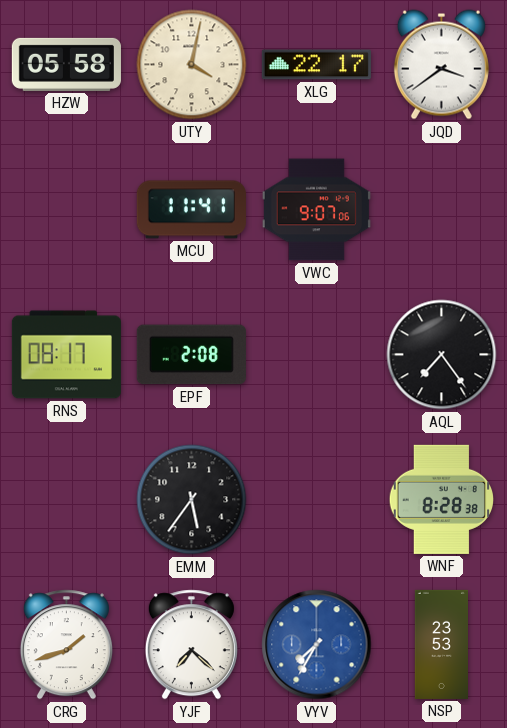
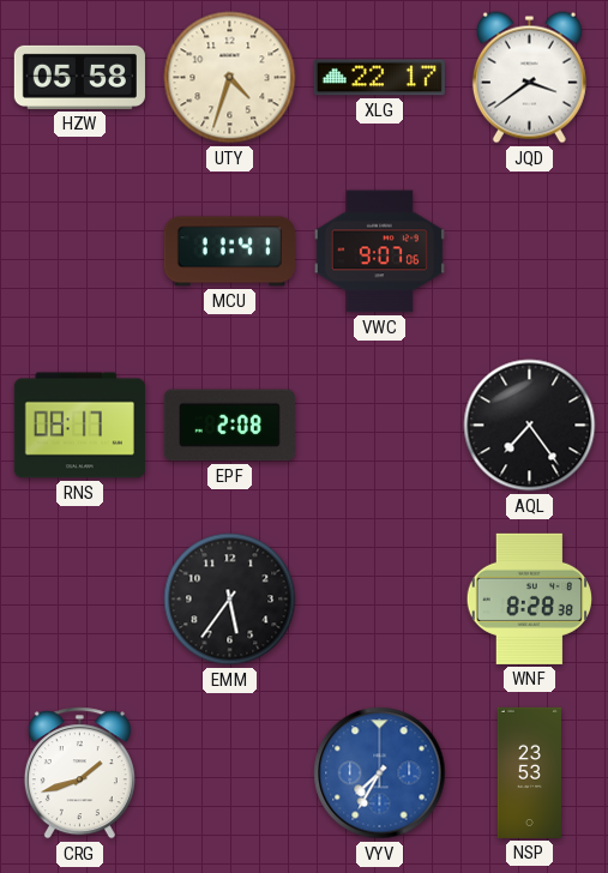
UTY: 4:02 -> 4:33
YJF: 7:22 -> none
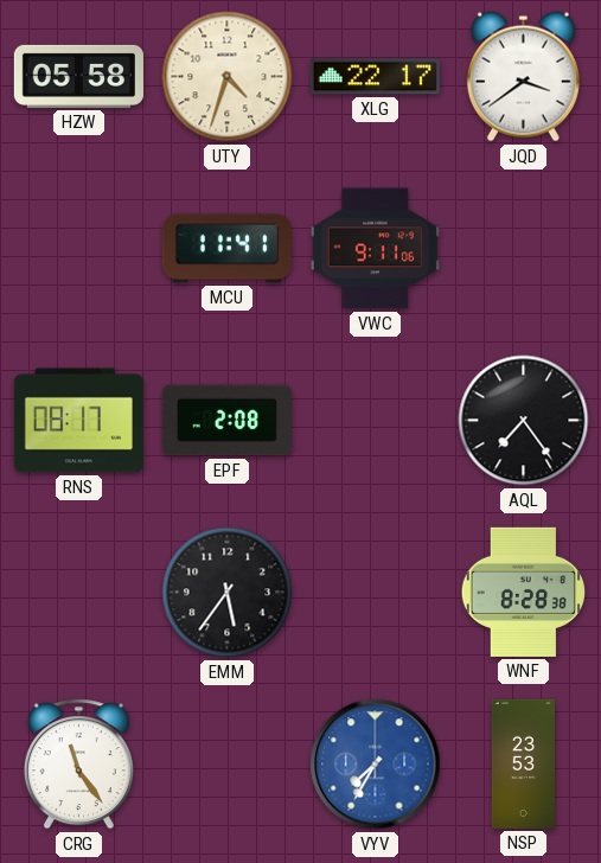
VWC: 9:07 -> 9:11
CRG: 1:42 -> 11:24
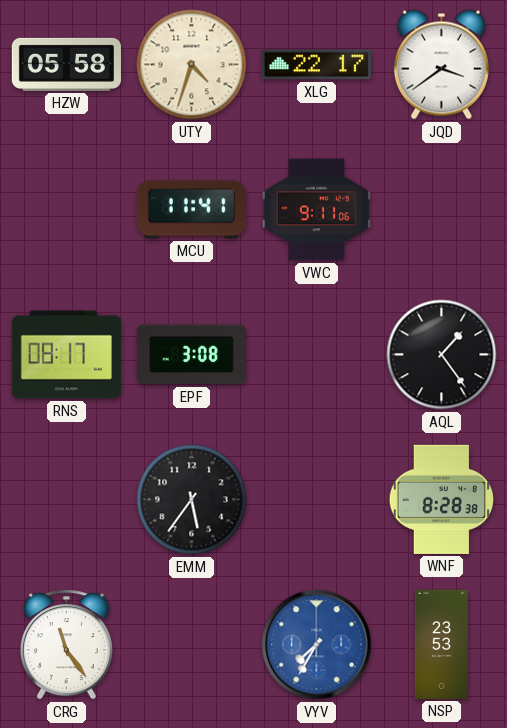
EPF: 2:08 -> 3:08
AQL: 7:24 -> 1:24
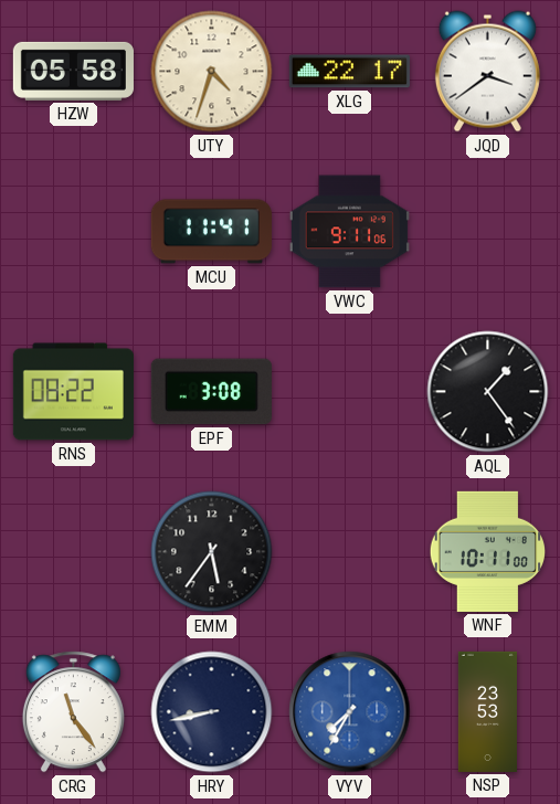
RNS: 08:17 -> 08:22
WNF: 8:28 -> 10:11
HRY: none -> 8:43
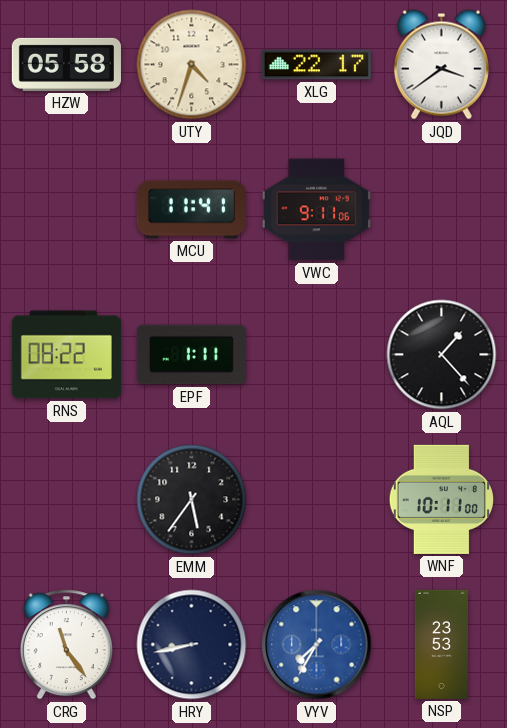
EPF: 3:08 -> 1:11
AQL: 1:24 -> 1:23
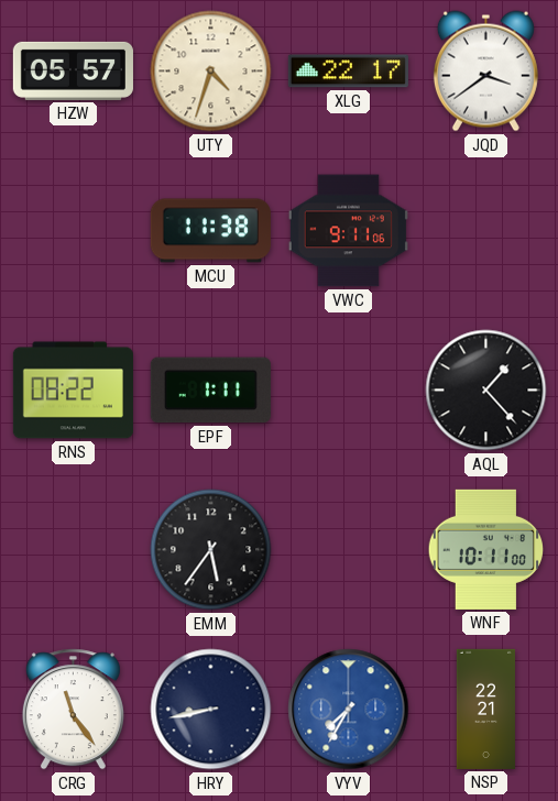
HZW: 05:58 -> 05:57
MCU: 11:41 -> 11:38
NSP: 23:53 -> 22:21
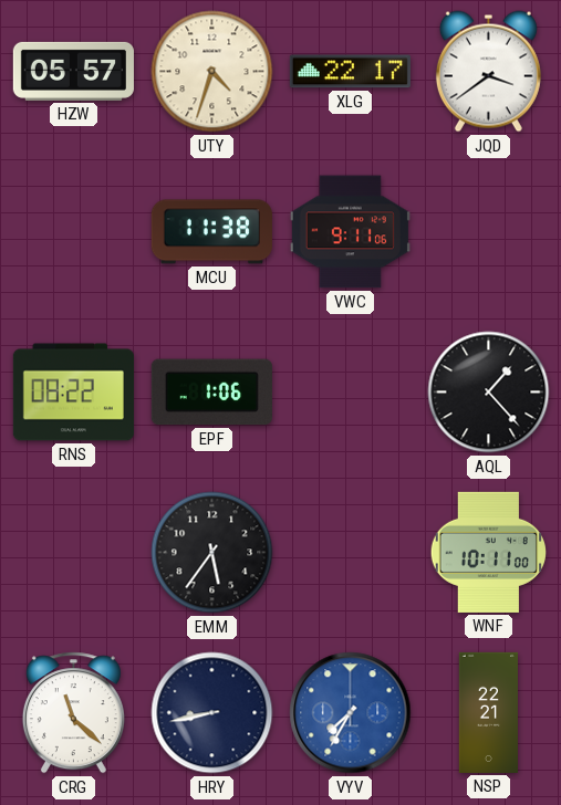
EPF: 1:11 -> 1:06
CRG: 11:24 -> 11:22
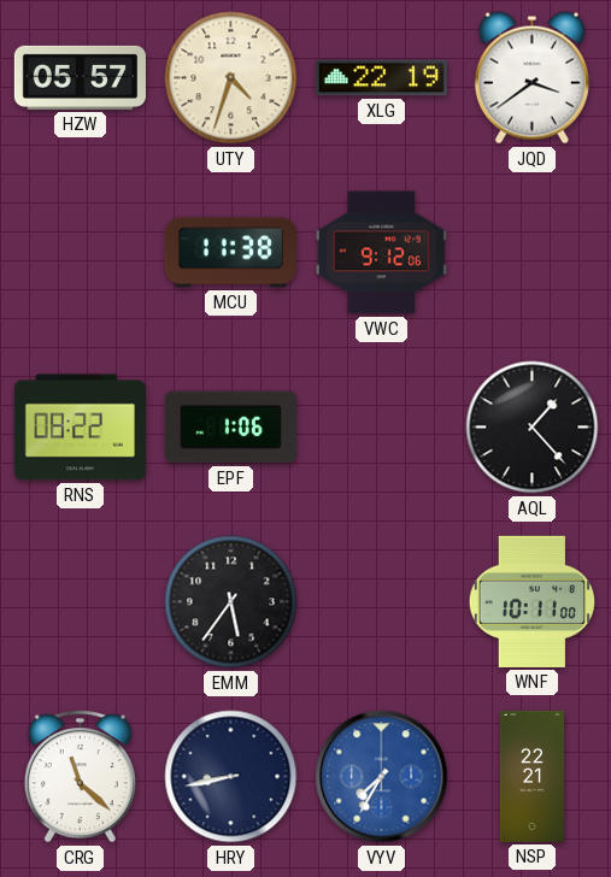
XLG: 22:17 -> 22:19
VWC: 9:11 -> 9:12
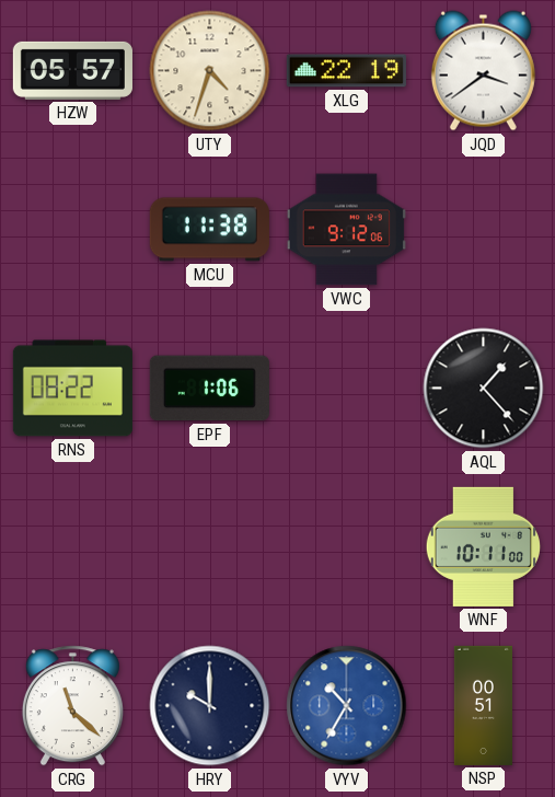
EMM: 5:36 -> none
HRY: 8:43 -> 10:00
VYV: 7:35 -> 10:35
NSP: 22:21 -> 00:51
